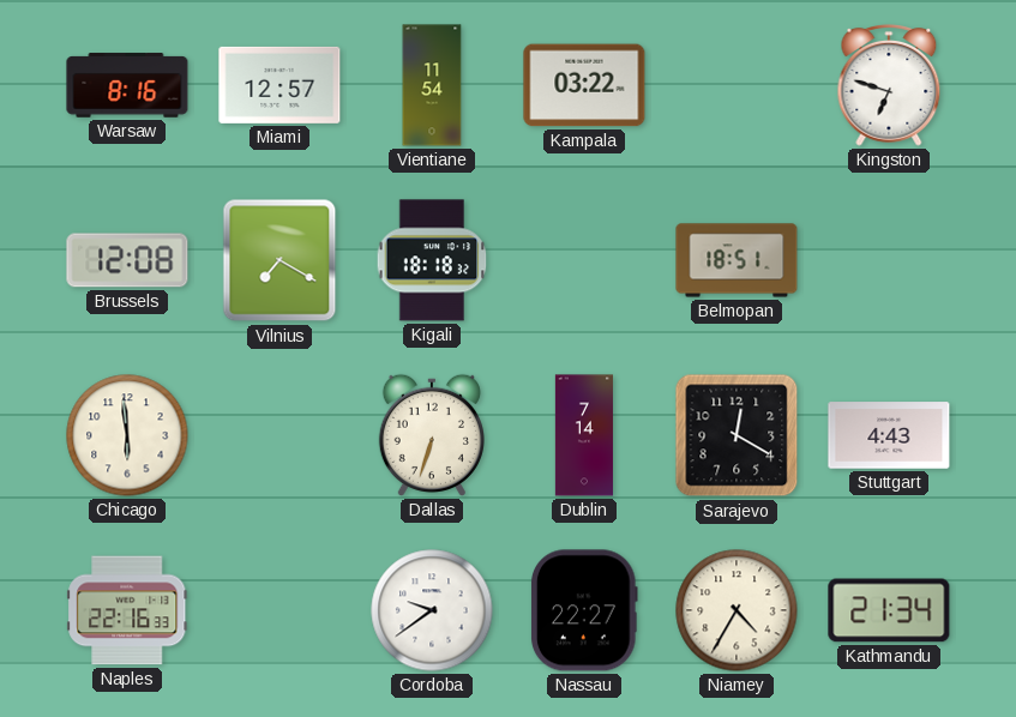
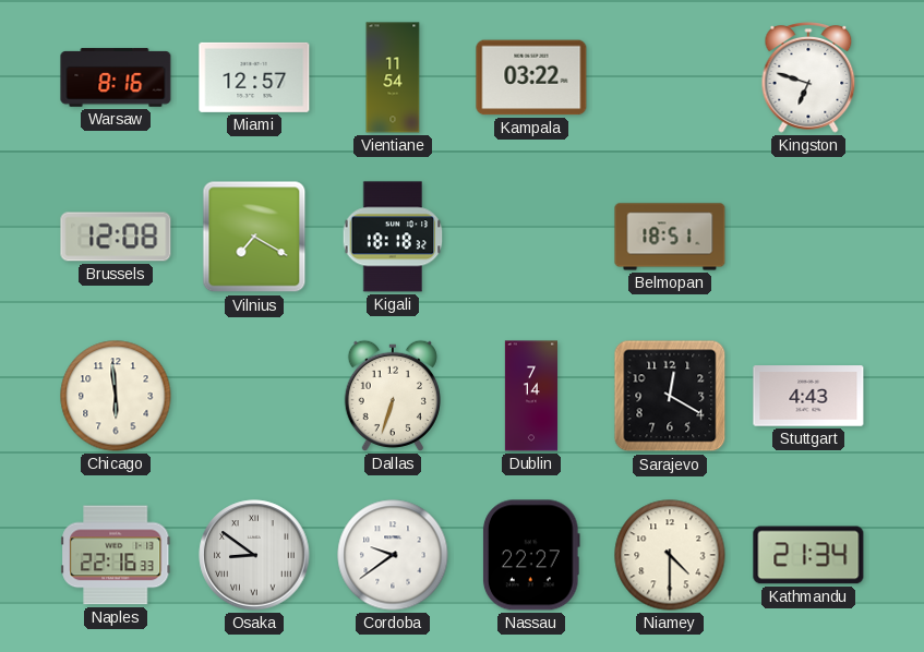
Osaka: none -> 8:51
Niamey: 4:35 -> 4:30
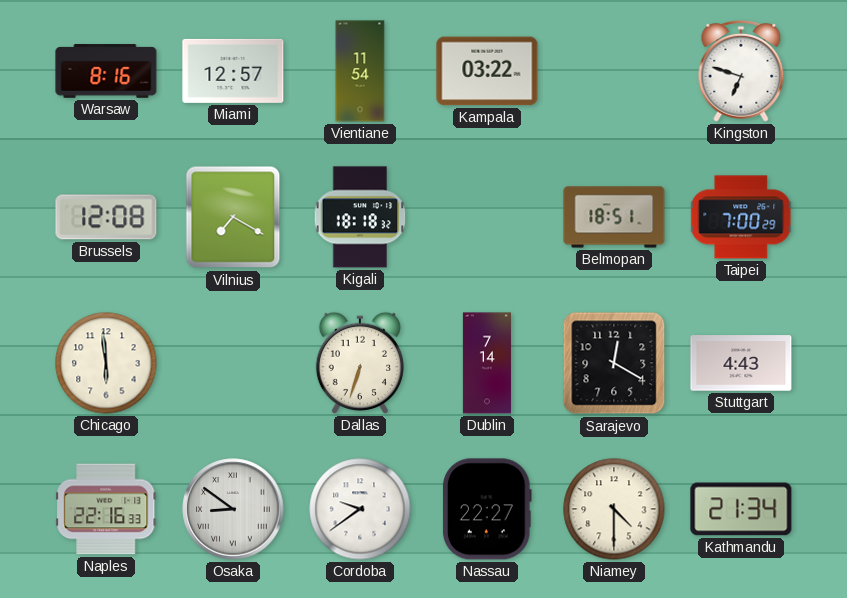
Taipei: none -> 7:00
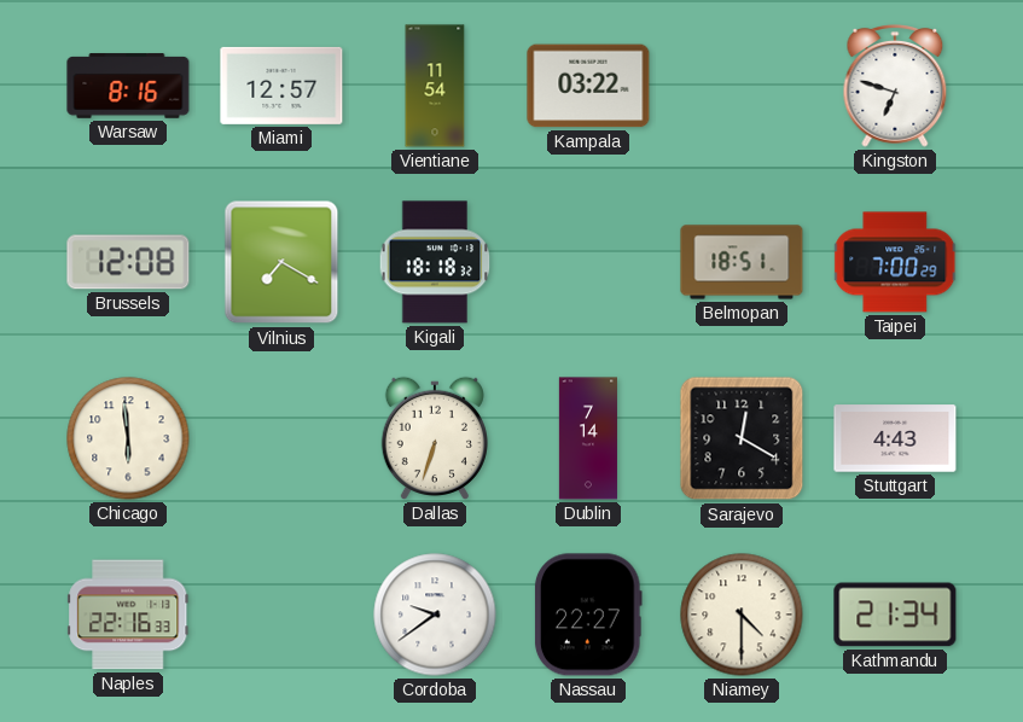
Osaka: 8:51 -> none
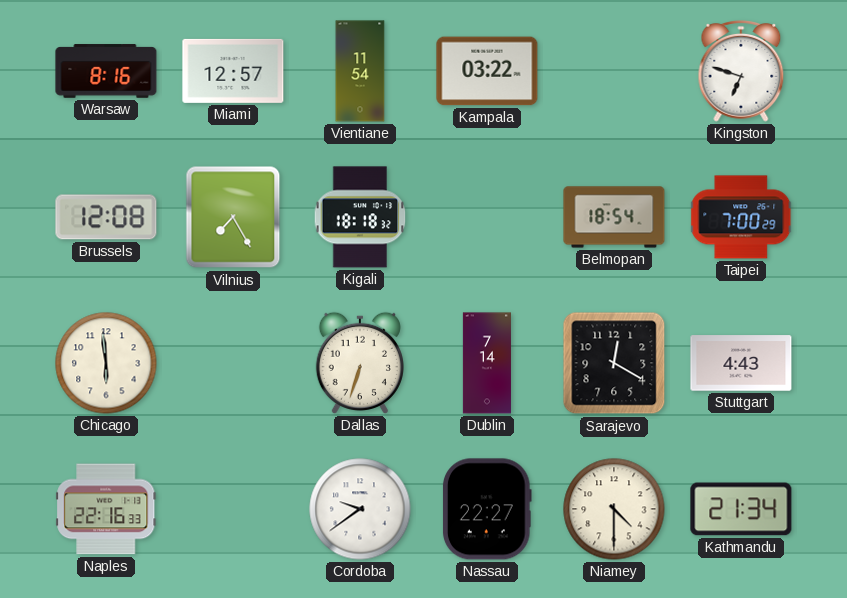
Vilnius: 7:20 -> 7:25
Belmopan: 18:51 -> 18:54
